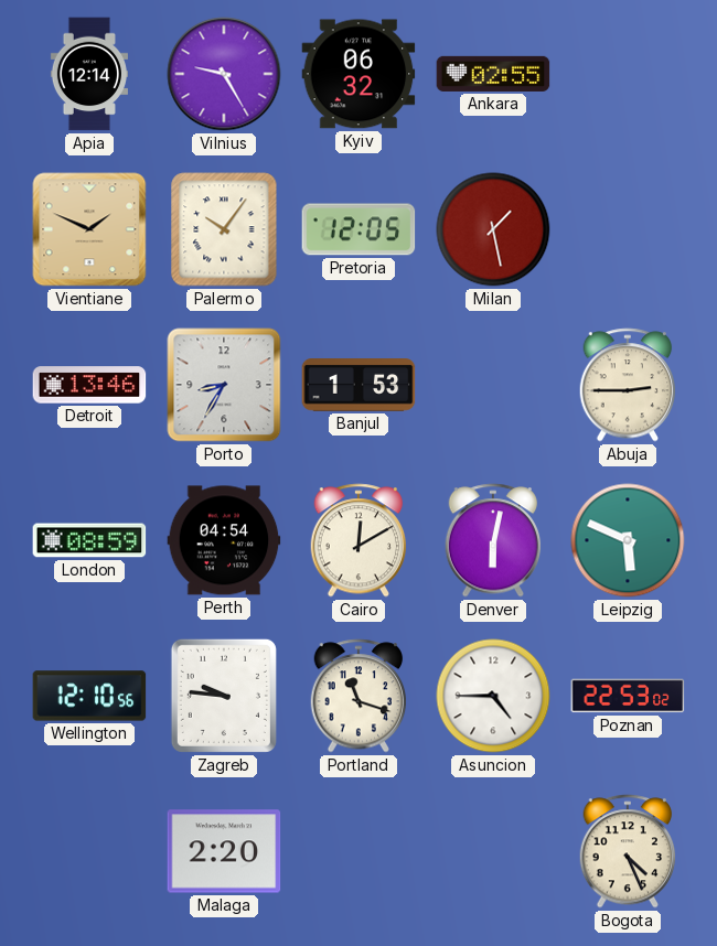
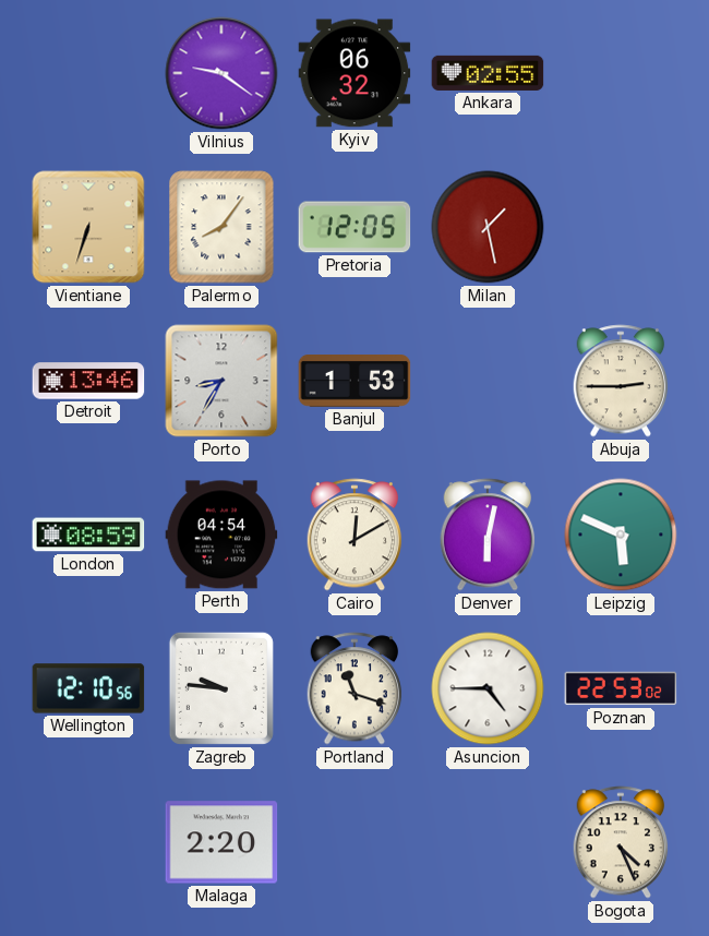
Apia: 12:14 -> none
Vilnius: 9:25 -> 9:21
Vientiane: 1:49 -> 6:33
Palermo: 10:06 -> 8:06
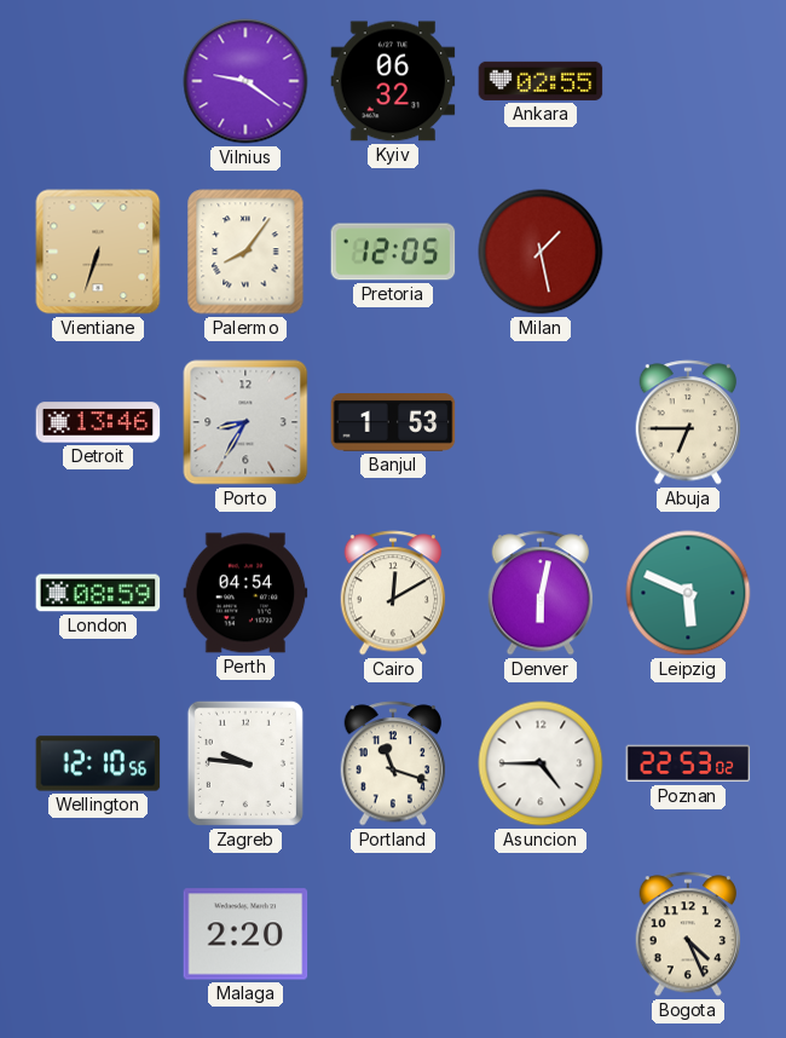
Abuja: 2:45 -> 6:45
